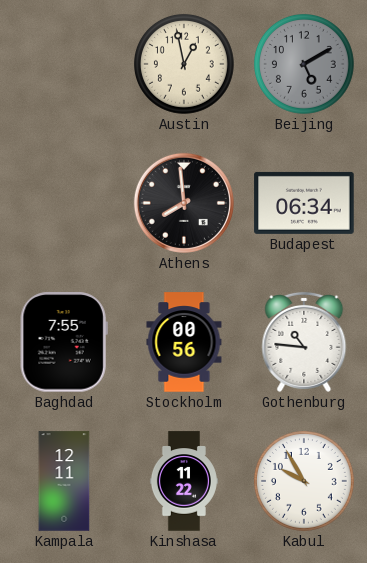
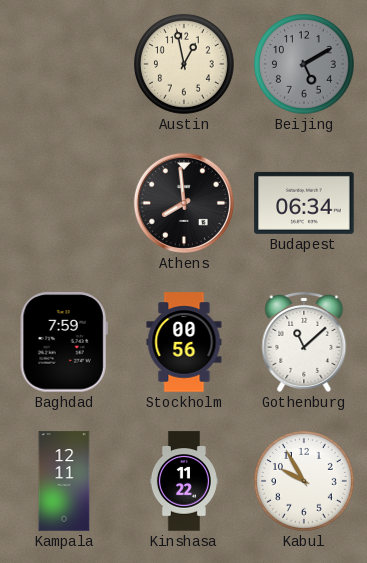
Baghdad: 7:55 -> 7:59
Gothenburg: 10:46 -> 11:08
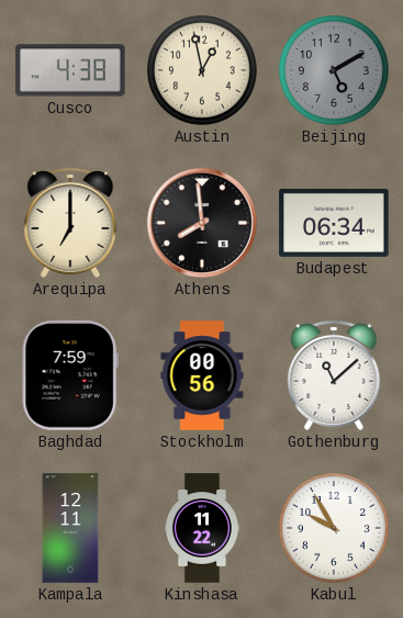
Cusco: none -> 4:38
Arequipa: none -> 7:00
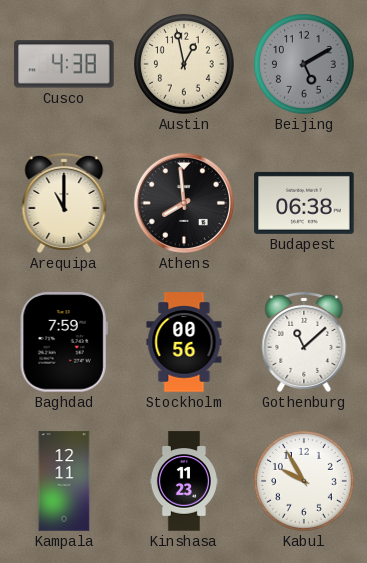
Arequipa: 7:00 -> 11:00
Budapest: 06:34 -> 06:38
Kinshasa: 11:22 -> 11:23
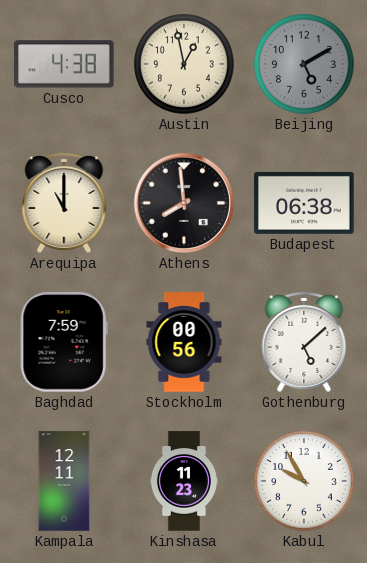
Gothenburg: 11:08 -> 5:08
